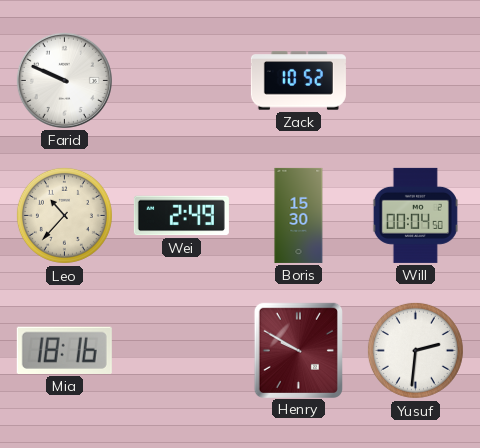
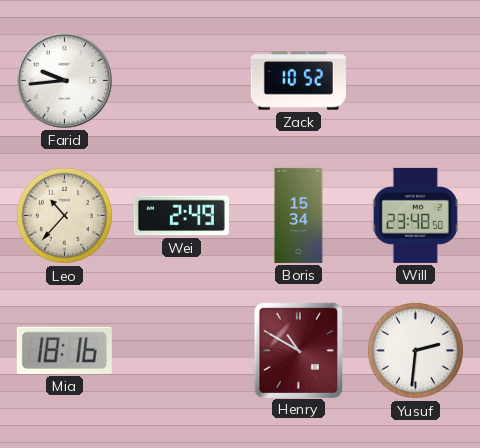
Farid: 9:49 -> 9:44
Boris: 15:30 -> 15:34
Will: 00:04 -> 23:48
Henry: 9:50 -> 10:50
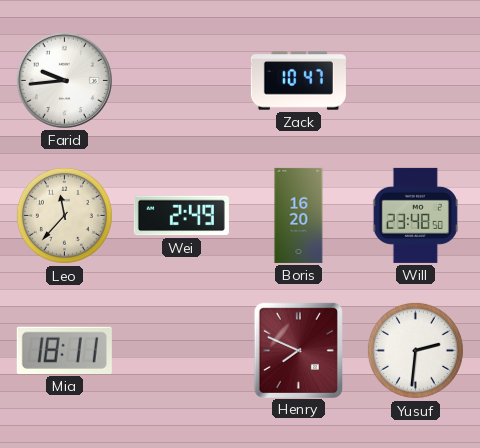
Zack: 10:52 -> 10:47
Leo: 10:37 -> 11:37
Boris: 15:34 -> 16:20
Mia: 18:16 -> 18:11
Henry: 10:50 -> 7:49
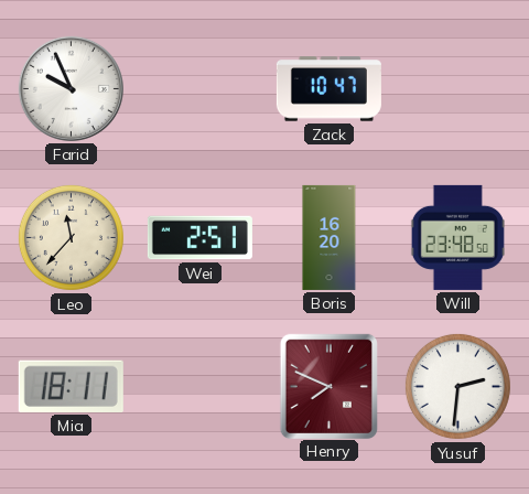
Farid: 9:44 -> 9:56
Wei: 2:49 -> 2:51
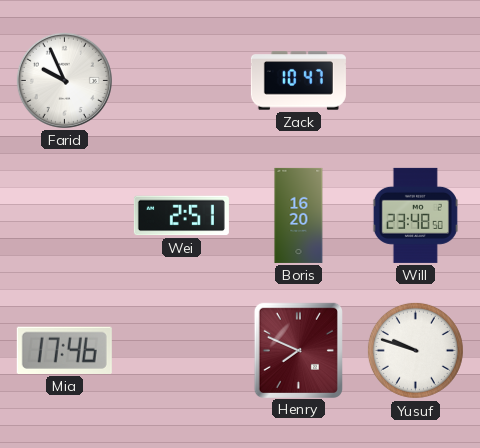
Leo: 11:37 -> none
Mia: 18:11 -> 17:46
Yusuf: 2:31 -> 9:48
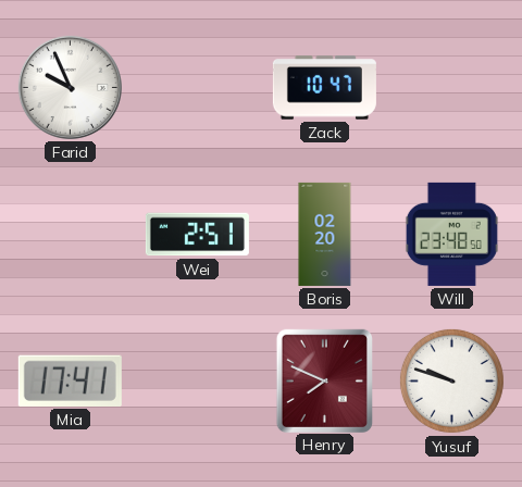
Boris: 16:20 -> 02:20
Mia: 17:46 -> 17:41
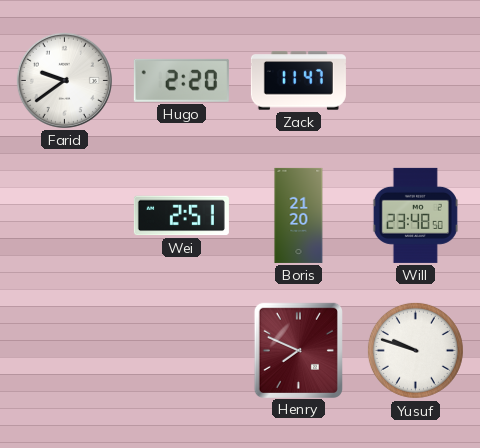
Farid: 9:56 -> 9:39
Hugo: none -> 2:20
Zack: 10:47 -> 11:47
Boris: 02:20 -> 21:20
Mia: 17:41 -> none
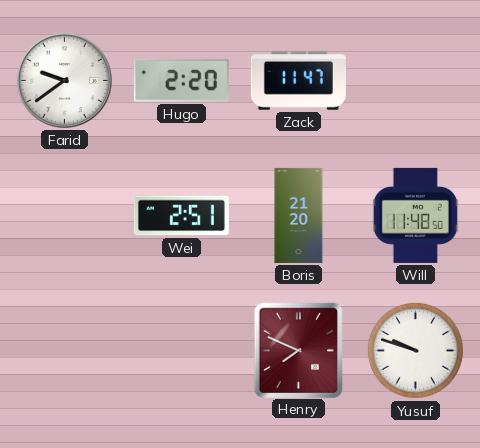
Will: 23:48 -> 11:48
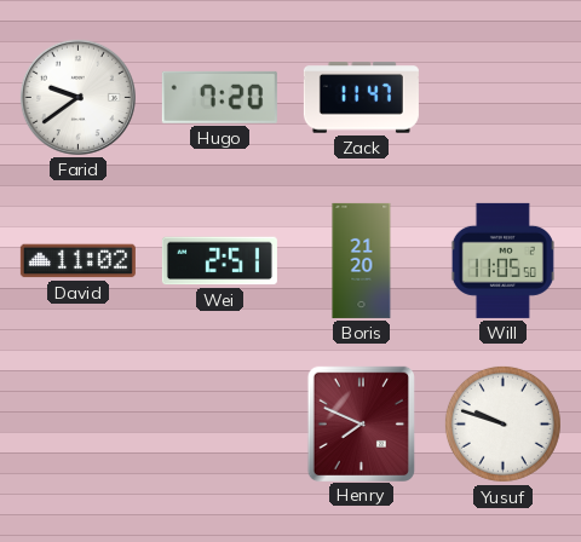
Hugo: 2:20 -> 7:20
David: none -> 11:02
Will: 11:48 -> 11:05
